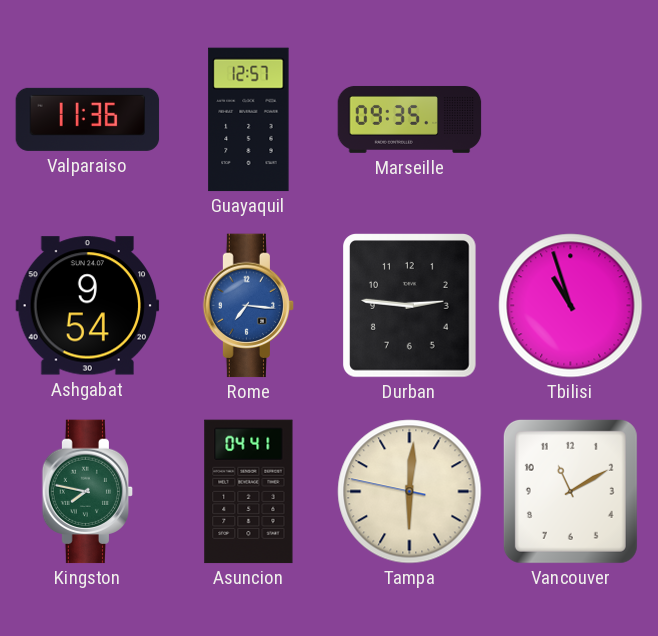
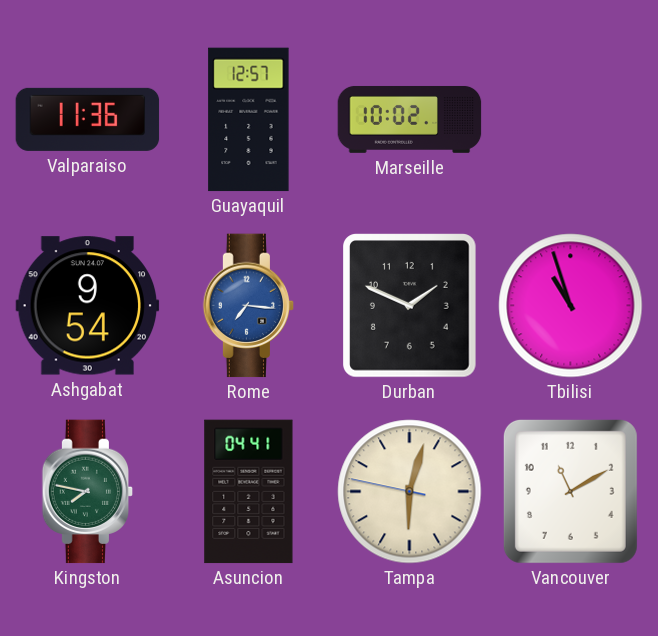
Marseille: 09:35 -> 10:02
Durban: 2:46 -> 1:49
Tampa: 6:00 -> 6:02
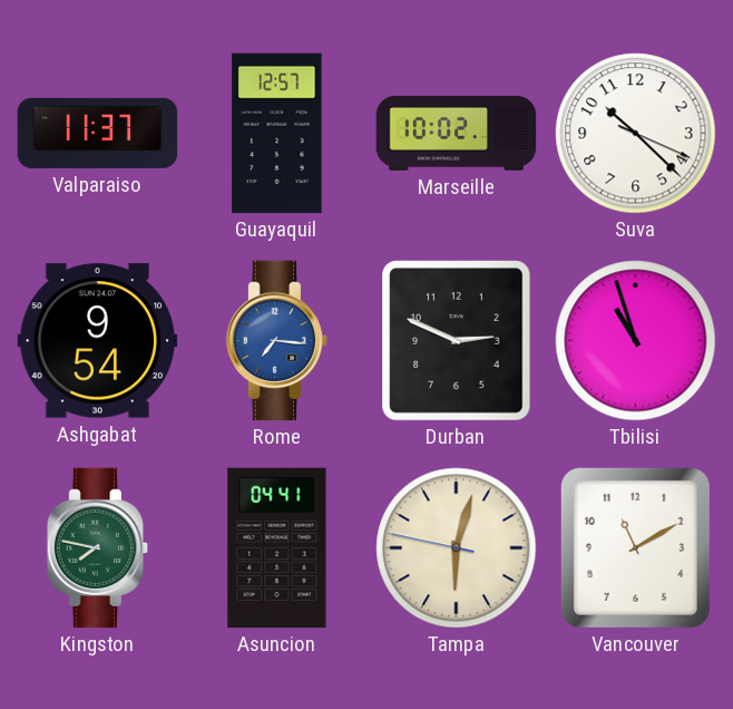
Valparaiso: 11:36 -> 11:37
Suva: none -> 10:22
Durban: 1:49 -> 2:49
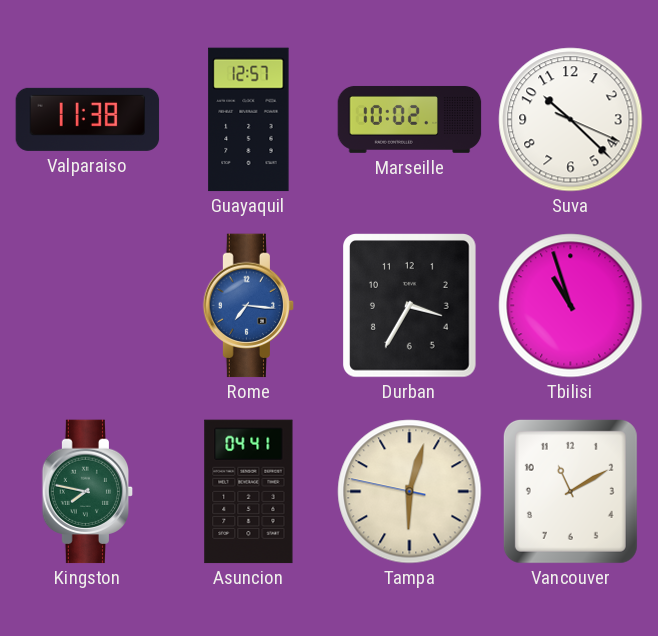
Valparaiso: 11:37 -> 11:38
Ashgabat: 9:54 -> none
Durban: 2:49 -> 3:35
